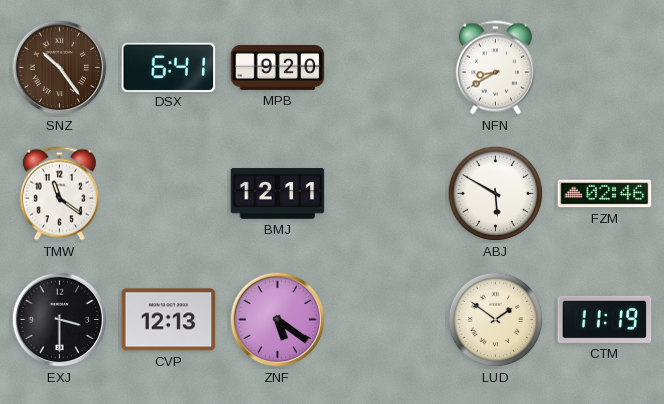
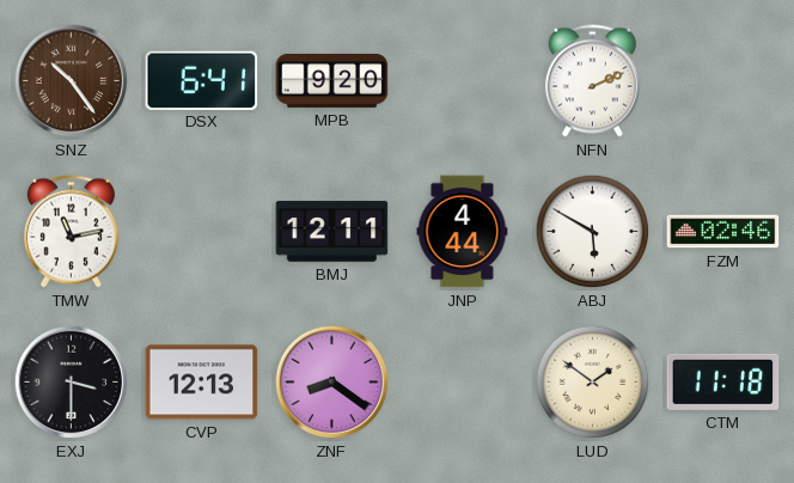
NFN: 8:40 -> 2:11
TMW: 11:21 -> 11:13
JNP: none -> 4:44
ZNF: 5:21 -> 8:21
CTM: 11:19 -> 11:18
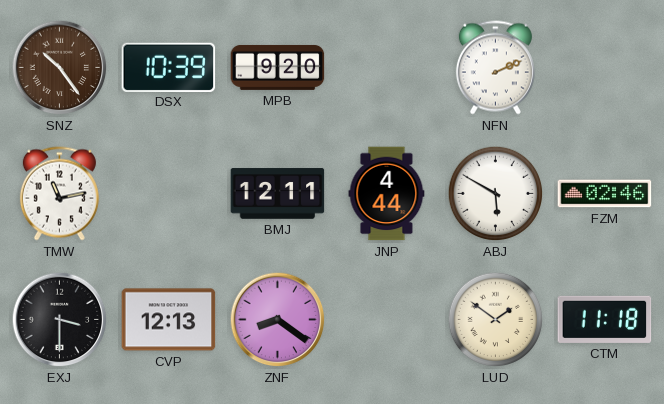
DSX: 6:41 -> 10:39
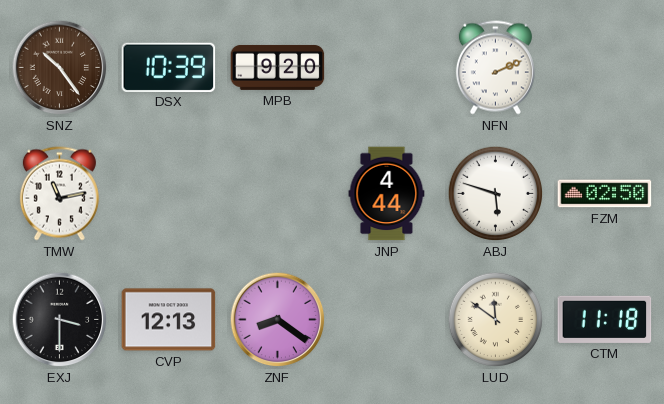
BMJ: 12:11 -> none
ABJ: 5:50 -> 5:48
FZM: 02:46 -> 02:50
LUD: 1:51 -> 11:51
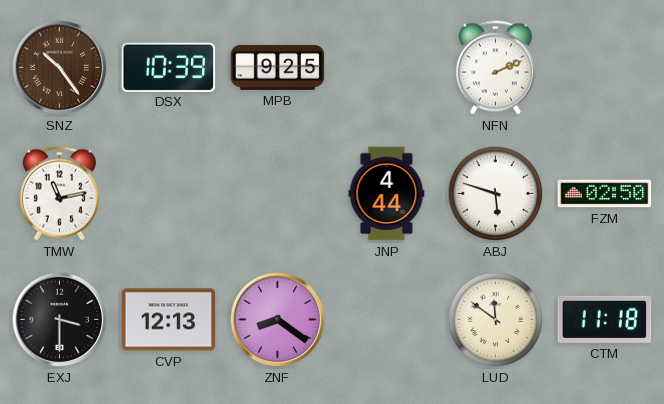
MPB: 9:20 -> 9:25
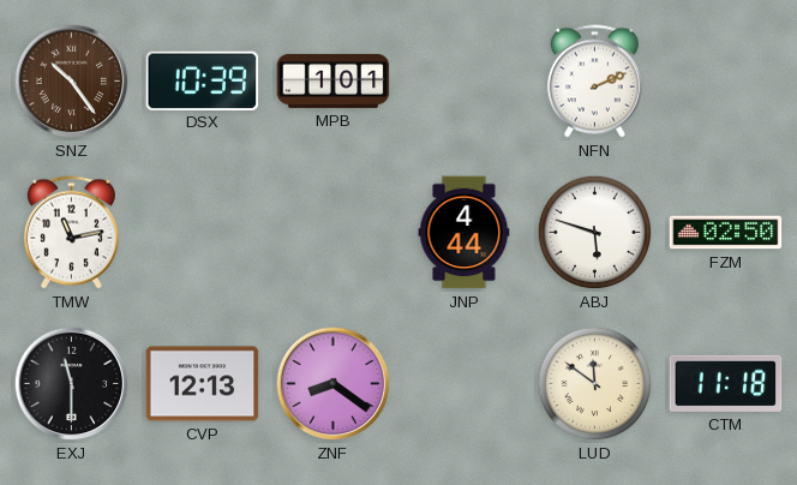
MPB: 9:25 -> 1:01
EXJ: 3:30 -> 11:30
